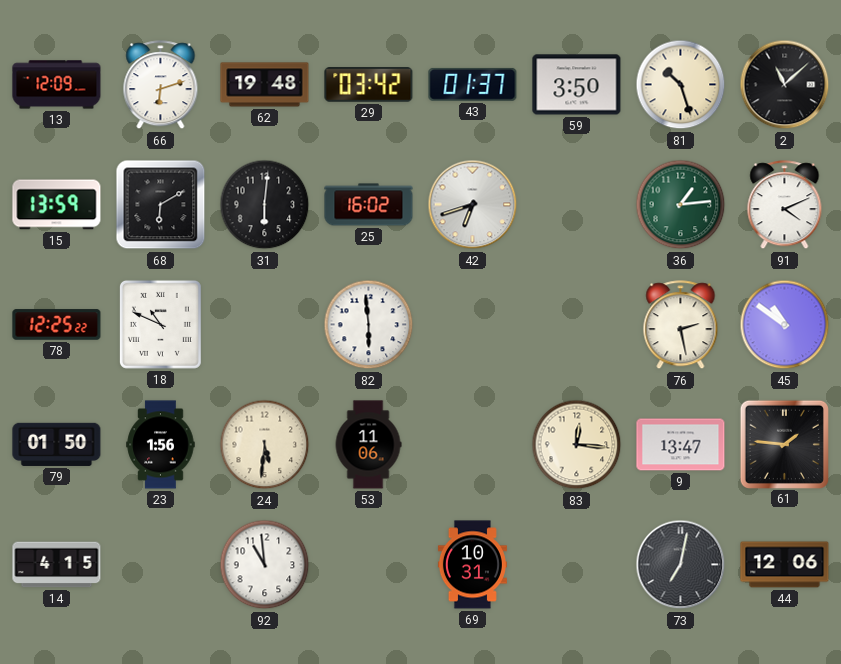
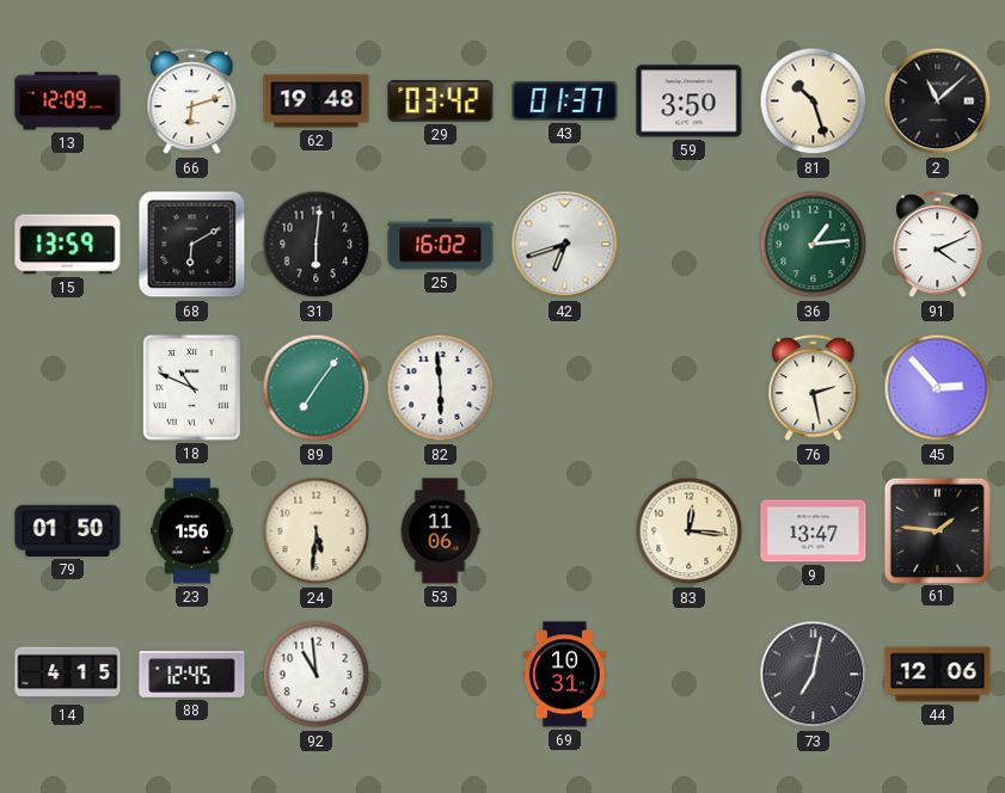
78: 12:25 -> none
89: none -> 7:06
45: 10:51 -> 2:53
88: none -> 12:45
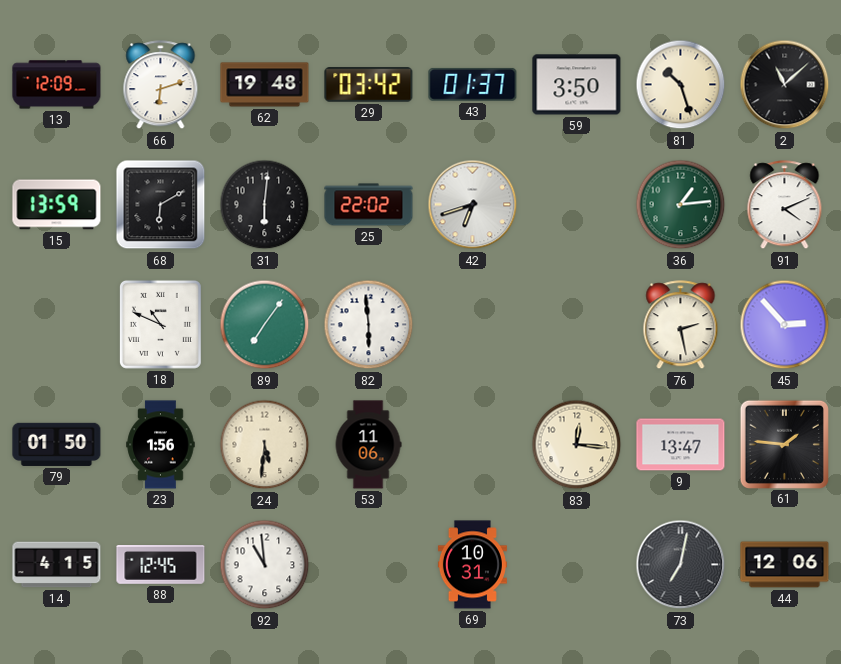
25: 16:02 -> 22:02
